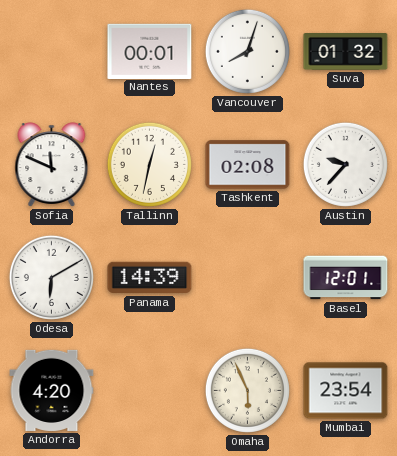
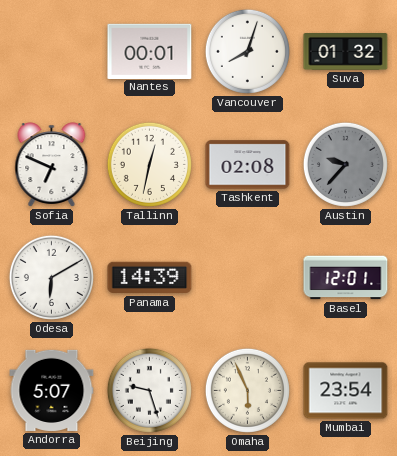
Sofia: 11:49 -> 6:49
Austin dial: white -> grey
Andorra: 4:20 -> 5:07
Beijing: none -> 9:27
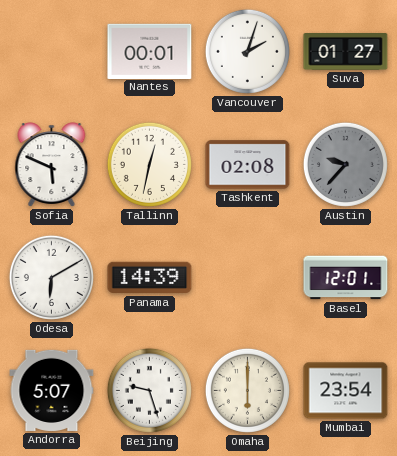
Vancouver: 8:03 -> 2:03
Suva: 01:32 -> 01:27
Sofia: 6:49 -> 5:49
Omaha: 5:56 -> 6:00
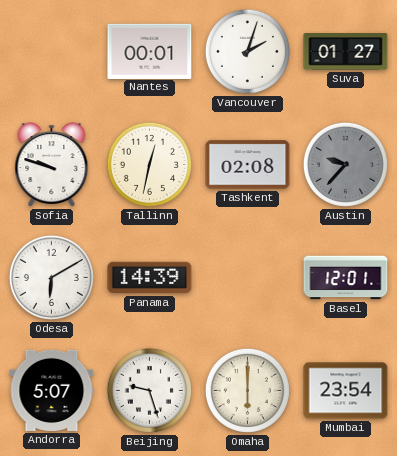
Sofia: 5:49 -> 9:48
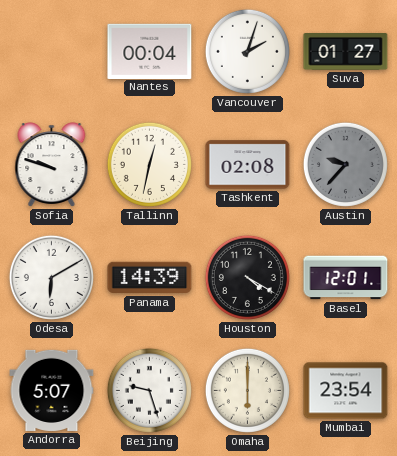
Nantes: 00:01 -> 00:04
Houston: none -> 4:20
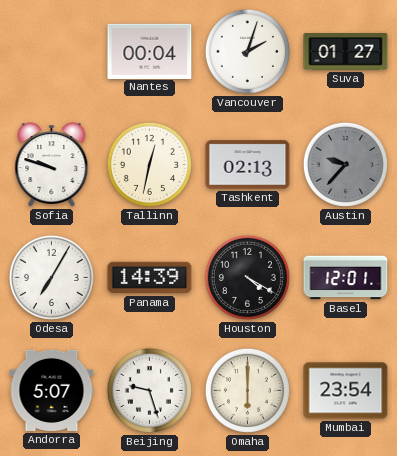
Tashkent: 02:08 -> 02:13
Odesa: 6:10 -> 7:05
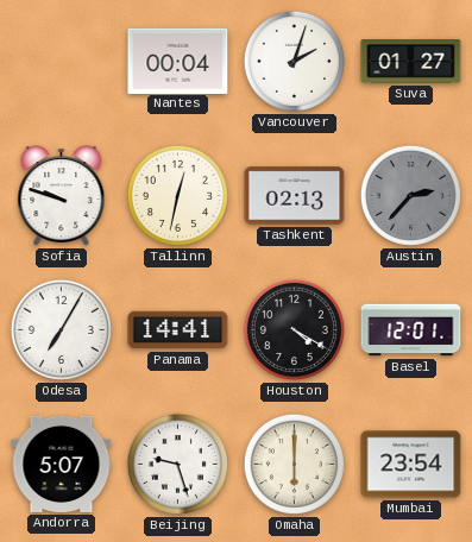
Austin: 9:37 -> 2:37
Panama: 14:39 -> 14:41
